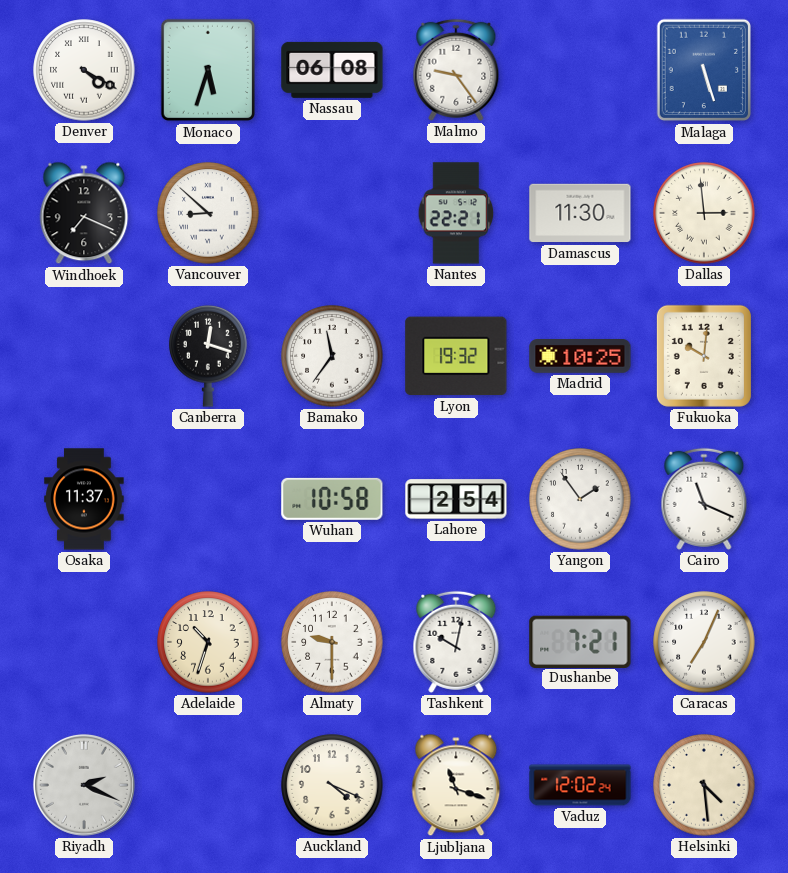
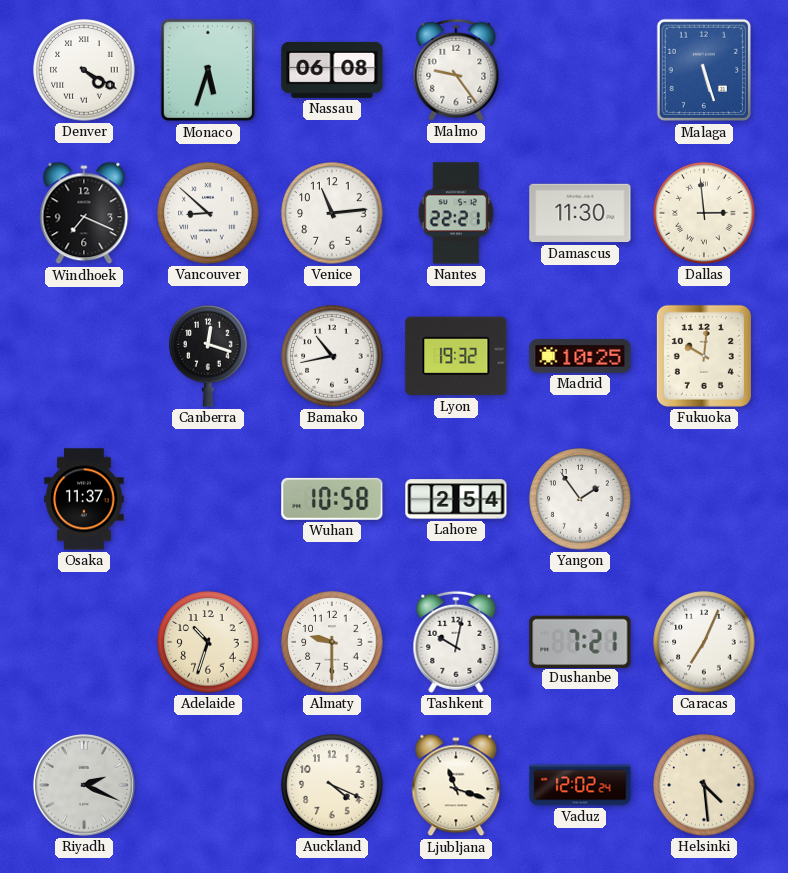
Venice: none -> 11:14
Bamako: 11:36 -> 10:43
Cairo: 11:19 -> none
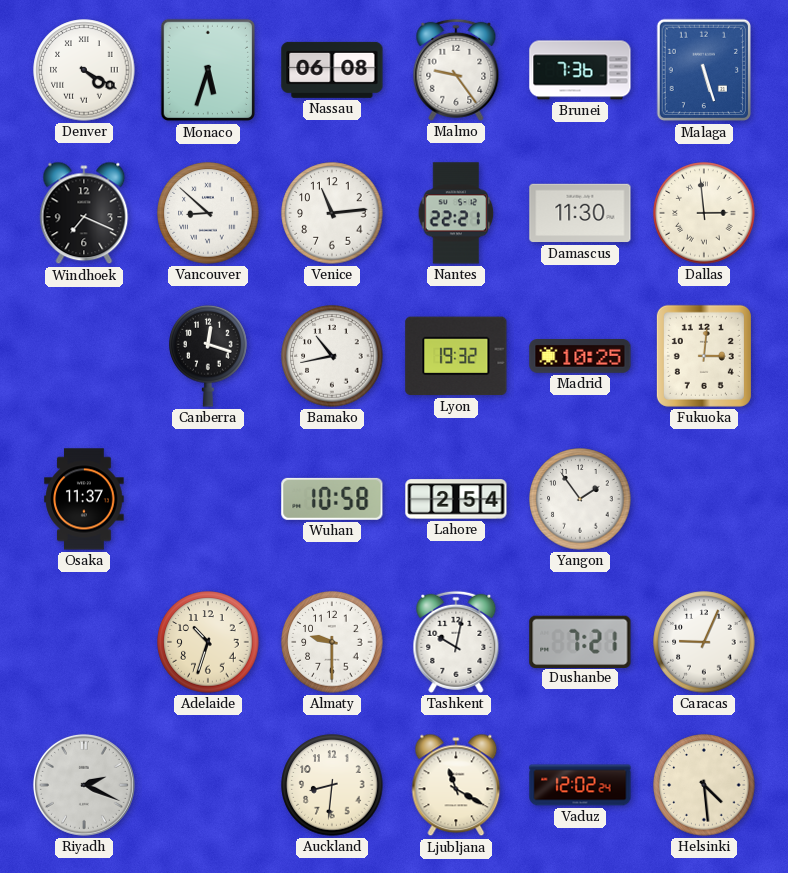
Brunei: none -> 7:36
Fukuoka: 10:01 -> 3:01
Caracas: 7:04 -> 9:04
Auckland: 4:19 -> 8:31
Ljubljana: 11:18 -> 11:20
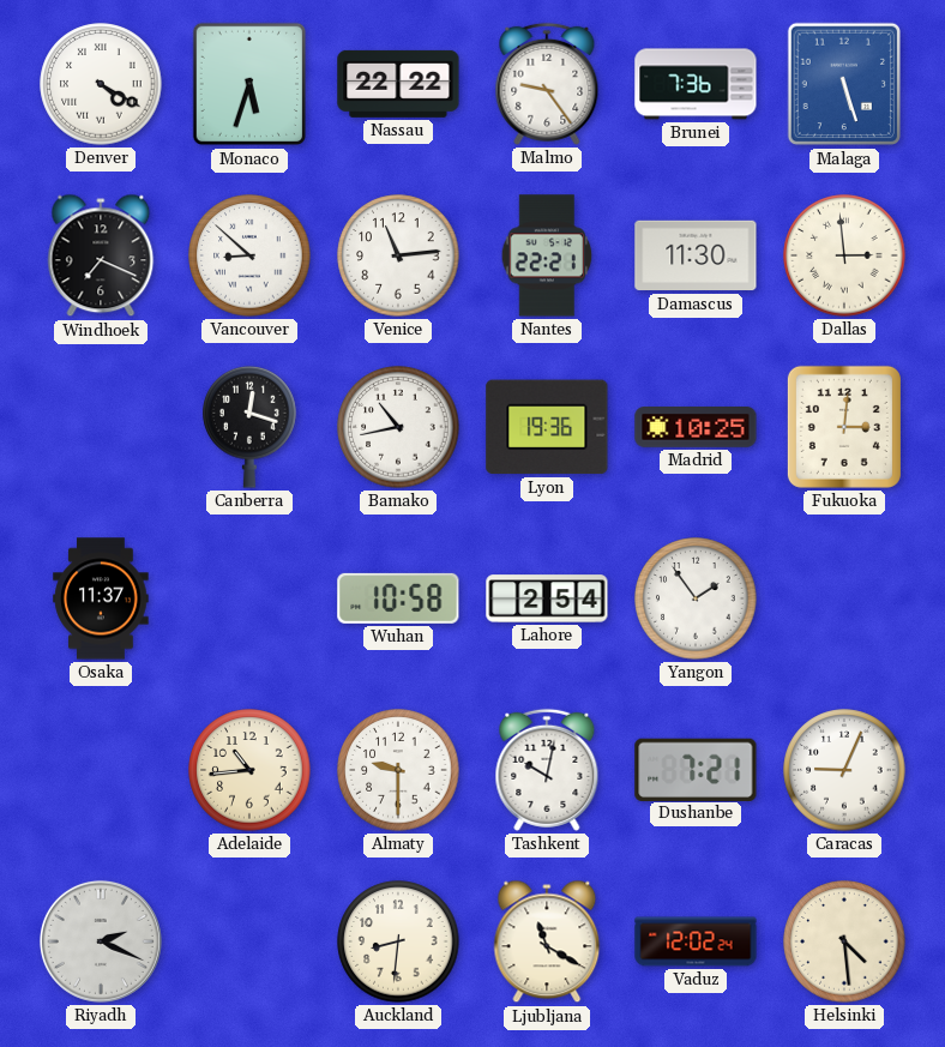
Nassau: 06:08 -> 22:22
Lyon: 19:32 -> 19:36
Adelaide: 10:33 -> 10:44
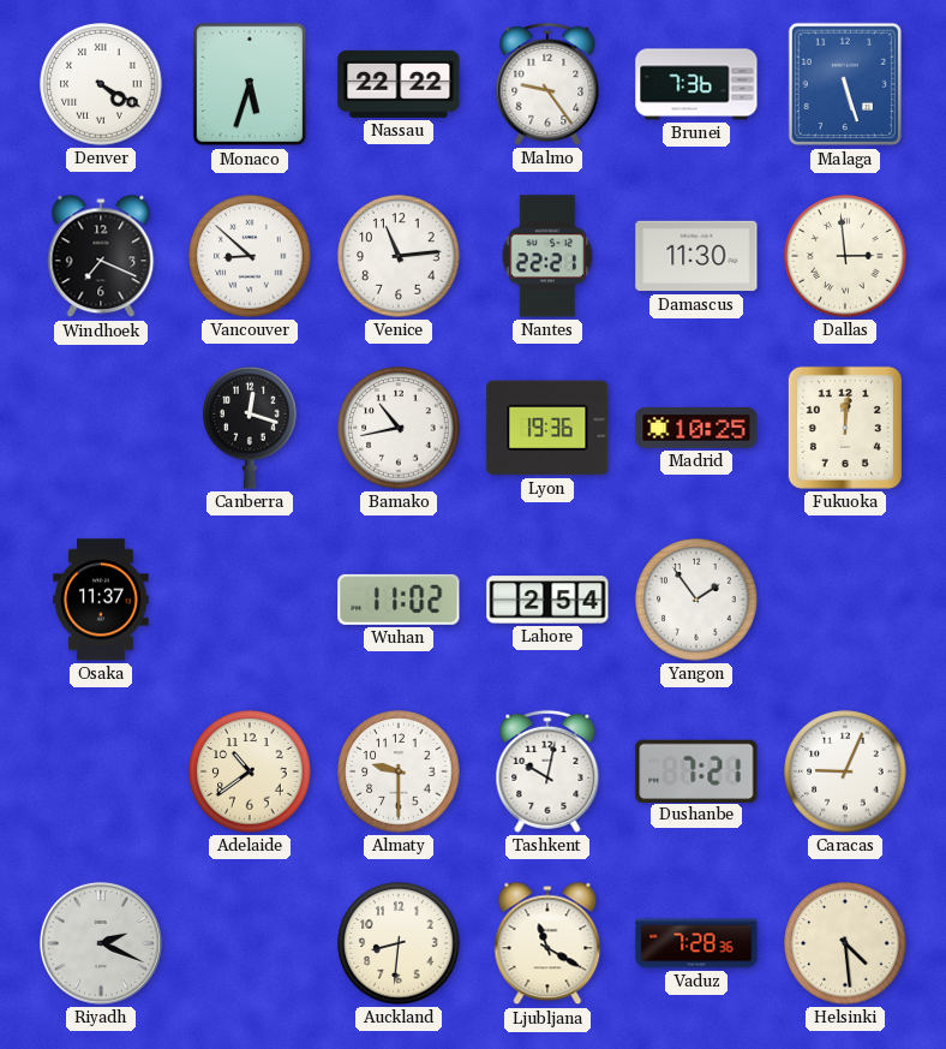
Fukuoka: 3:01 -> 12:01
Wuhan: 10:58 -> 11:02
Adelaide: 10:44 -> 10:39
Vaduz: 12:02 -> 7:28
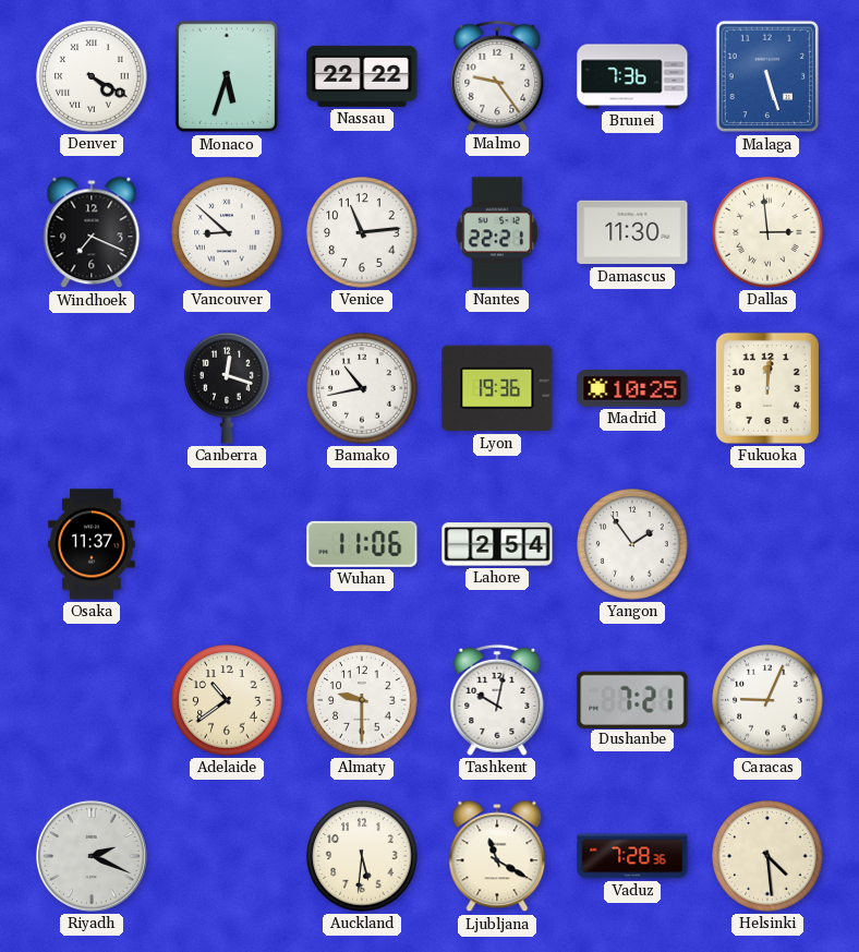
Wuhan: 11:02 -> 11:06
Auckland: 8:31 -> 5:31
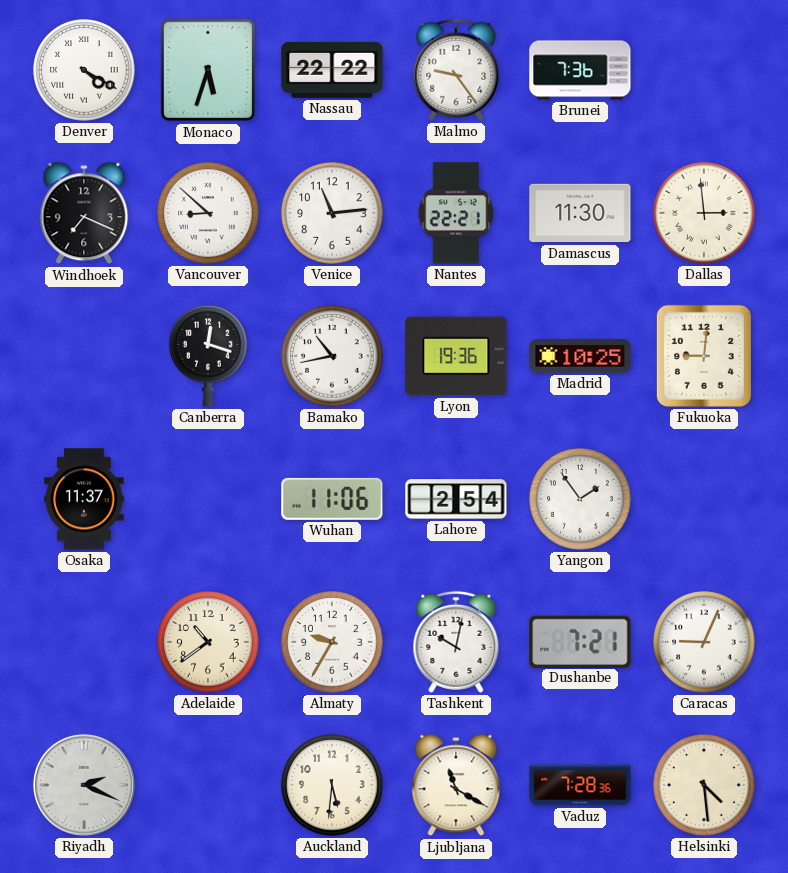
Malaga: 5:27 -> none
Fukuoka: 12:01 -> 9:01
Almaty: 9:30 -> 9:35
